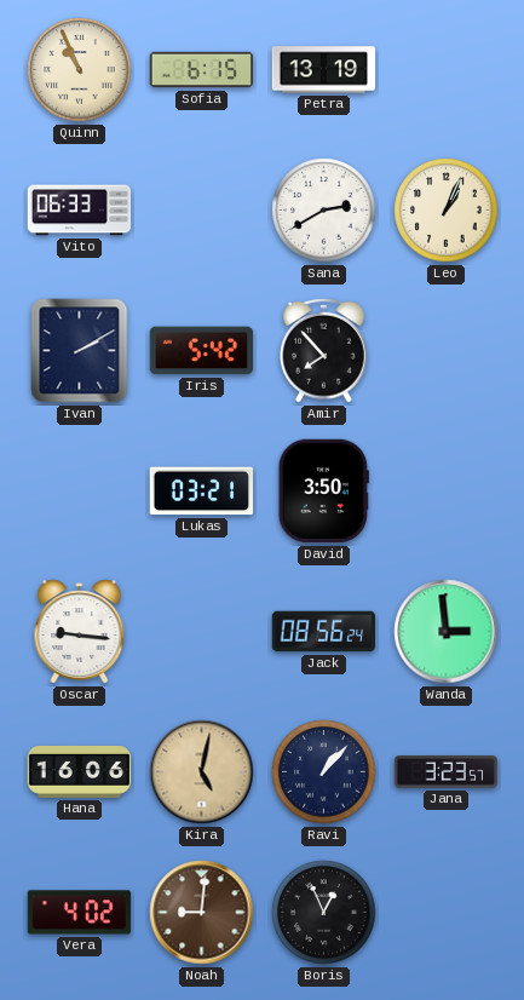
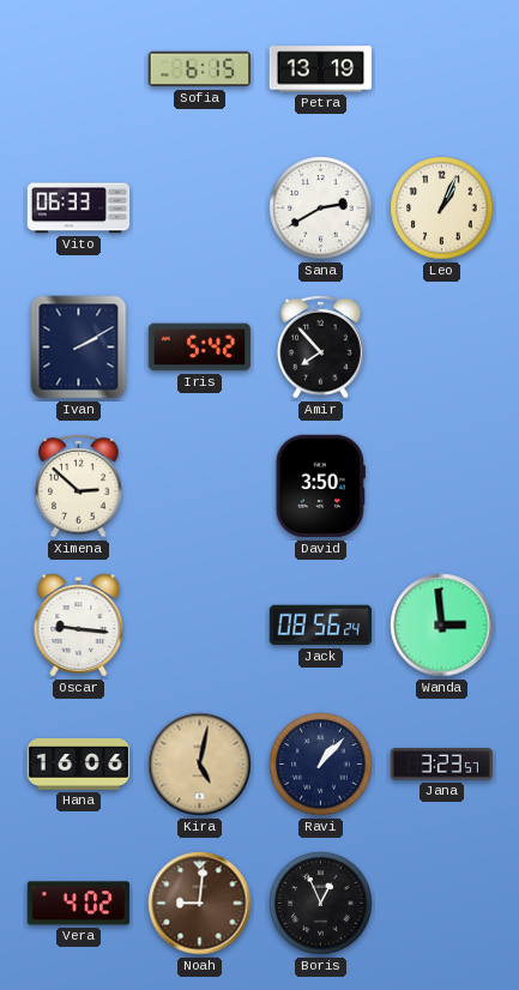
Quinn: 10:56 -> none
Ximena: none -> 2:52
Lukas: 03:21 -> none
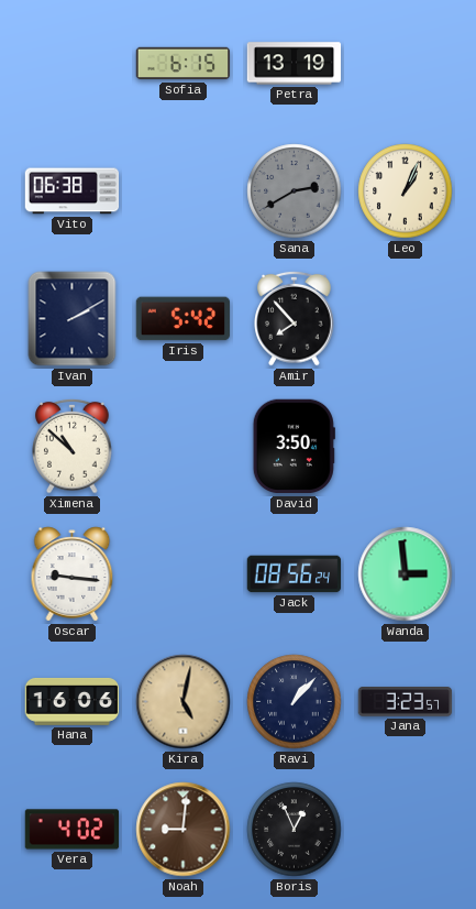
Vito: 06:33 -> 06:38
Sana dial: white -> grey
Ximena: 2:52 -> 10:52
